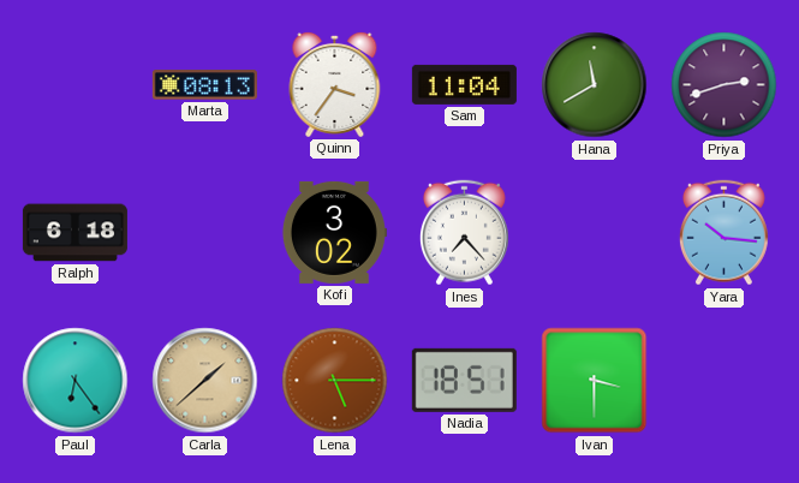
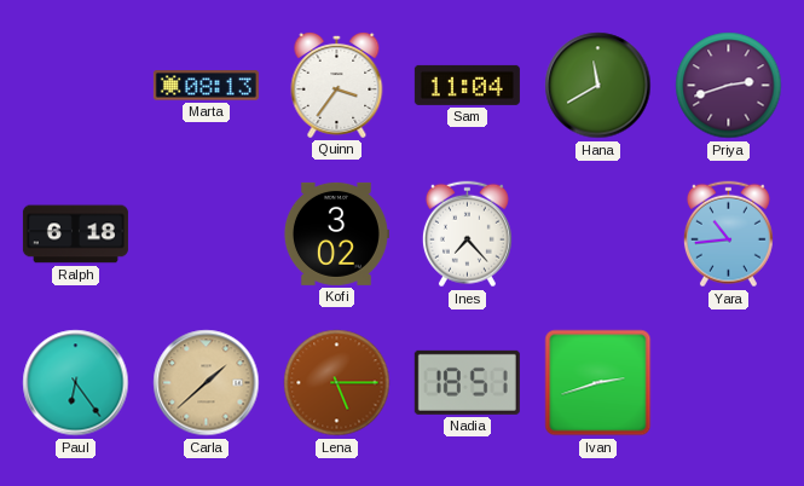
Yara: 10:16 -> 10:44
Ivan: 3:30 -> 2:42
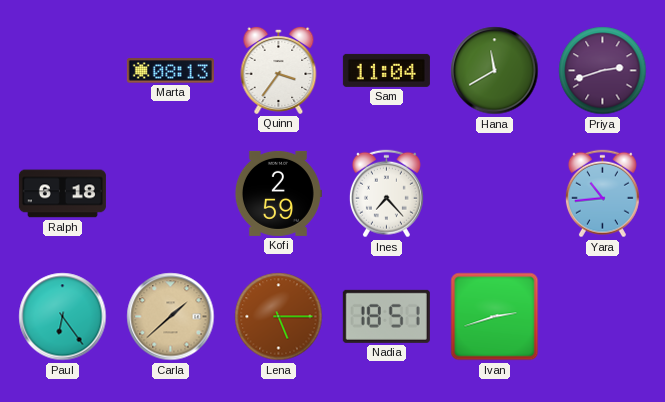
Kofi: 3:02 -> 2:59
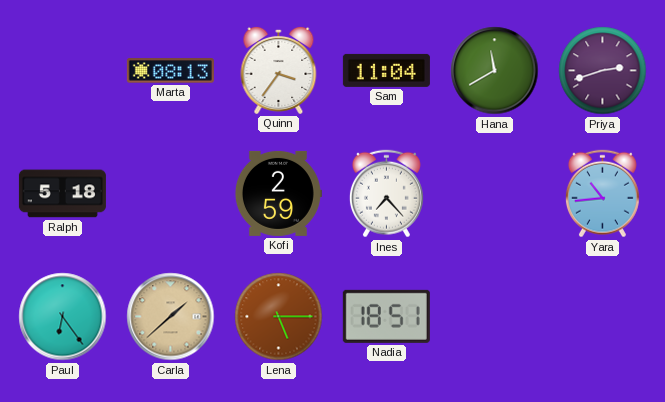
Ralph: 6:18 -> 5:18
Ivan: 2:42 -> none
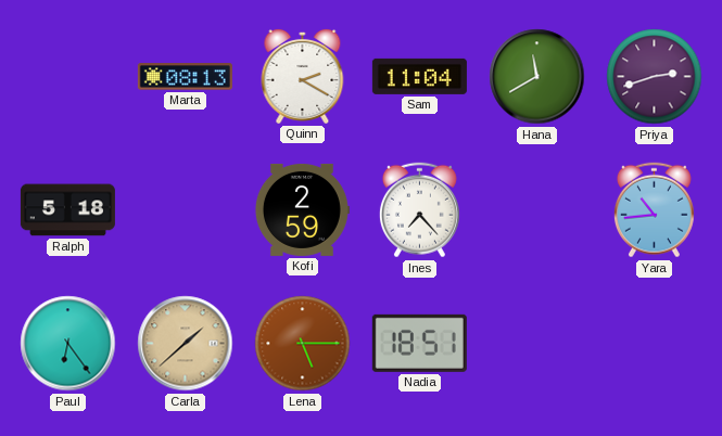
Quinn: 3:36 -> 2:20
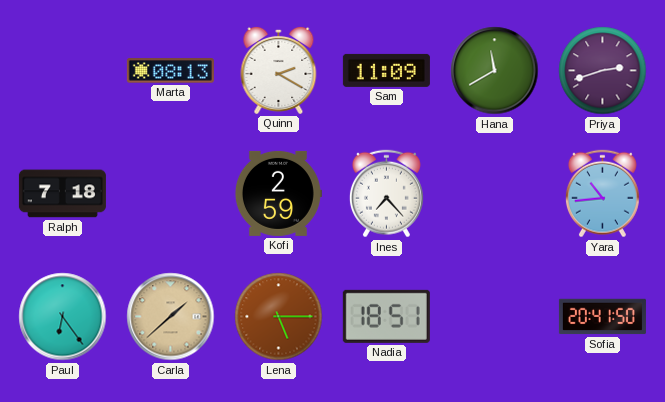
Sam: 11:04 -> 11:09
Ralph: 5:18 -> 7:18
Sofia: none -> 20:41
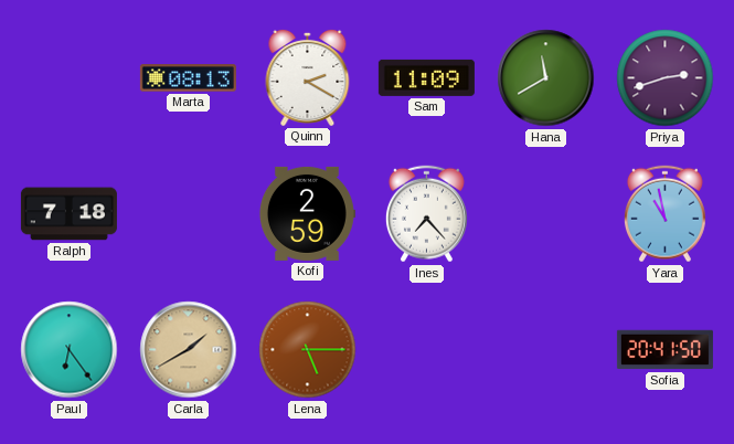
Yara: 10:44 -> 10:58
Carla: 1:38 -> 1:40
Nadia: 18:51 -> none
